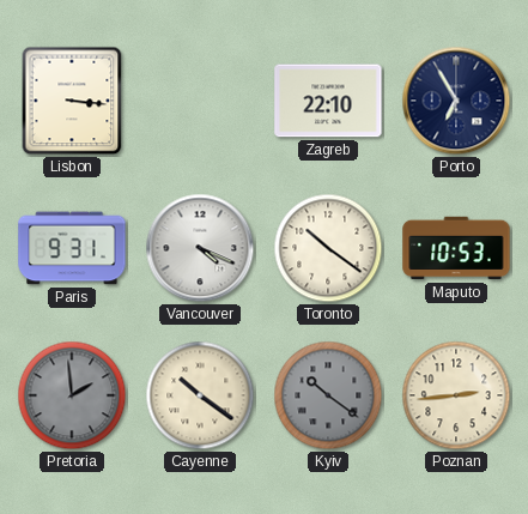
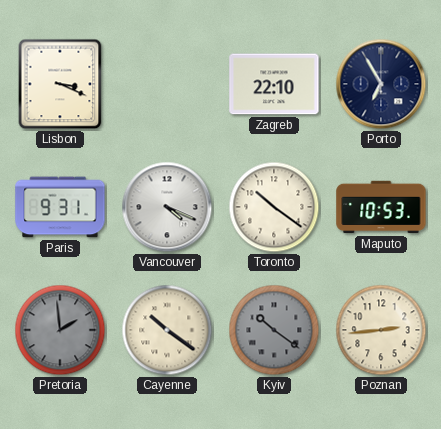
Lisbon: 3:16 -> 3:19
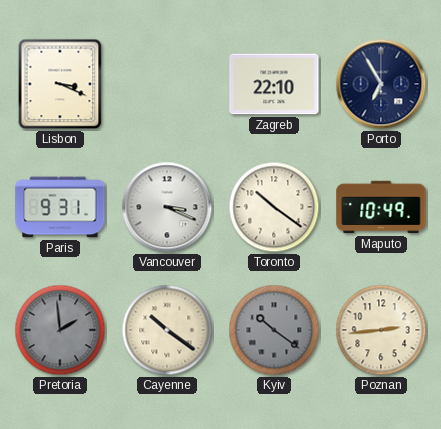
Vancouver: 4:19 -> 3:19
Maputo: 10:53 -> 10:49
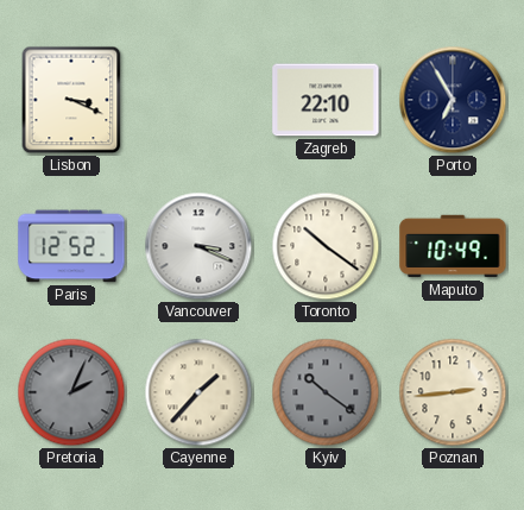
Paris: 9:31 -> 12:52
Pretoria: 1:59 -> 2:04
Cayenne: 10:21 -> 1:37
